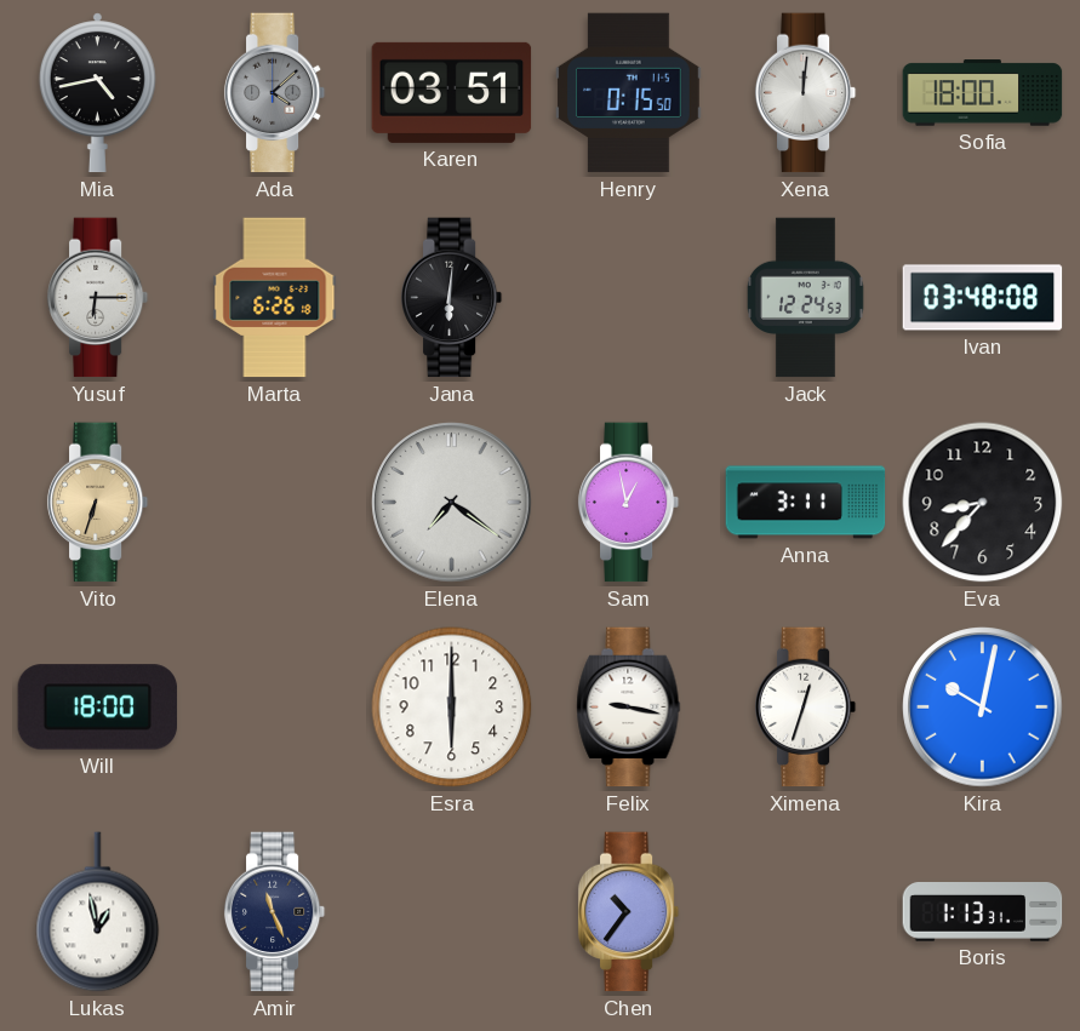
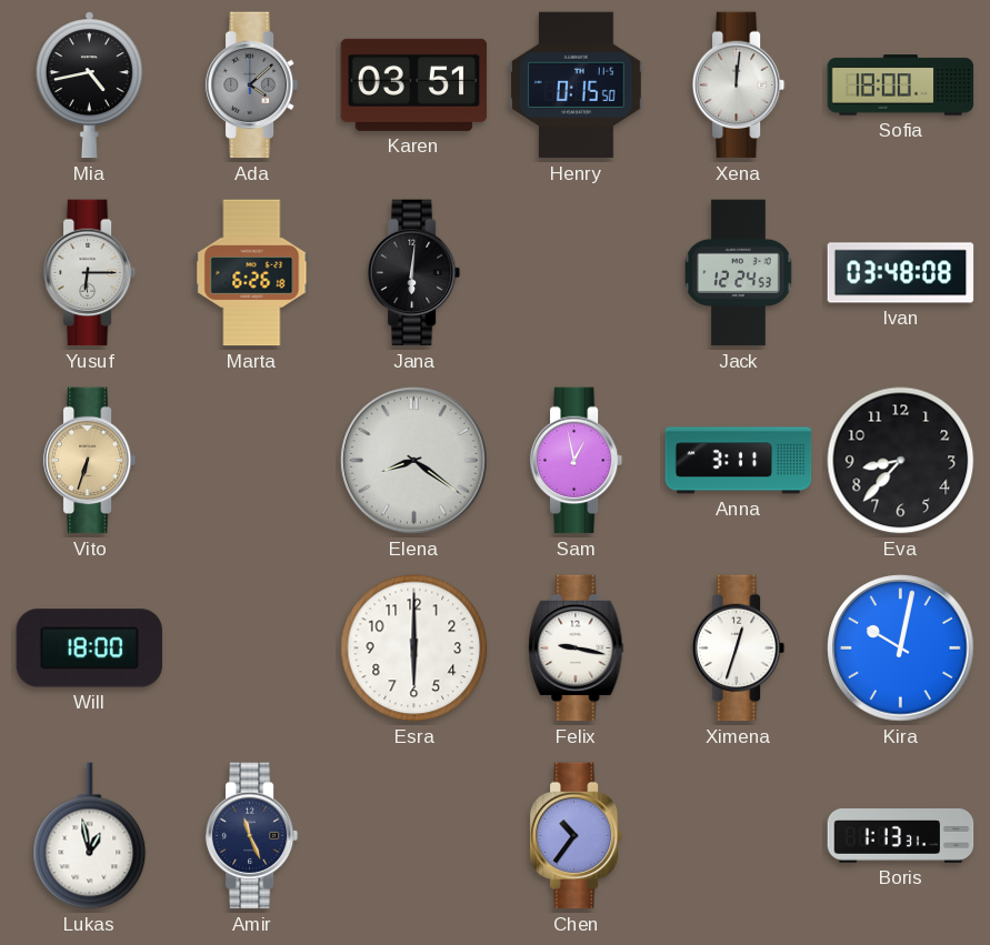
Elena: 7:21 -> 8:21
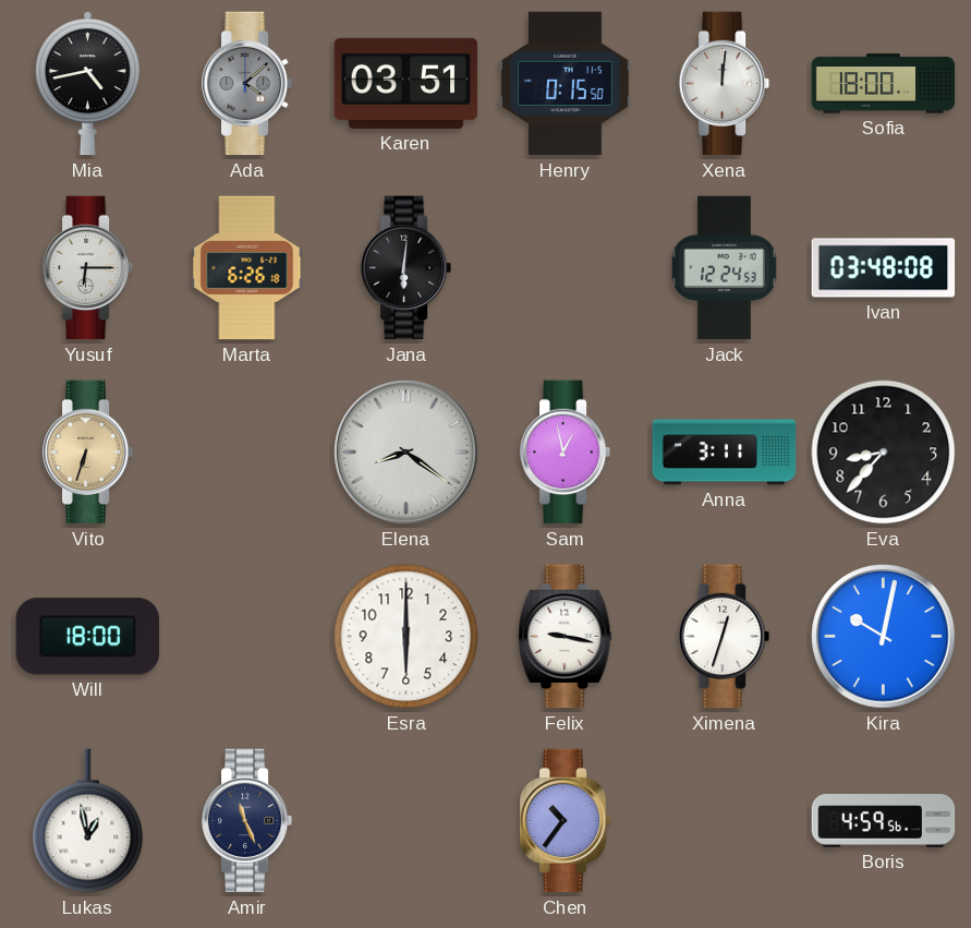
Boris: 1:13 -> 4:59
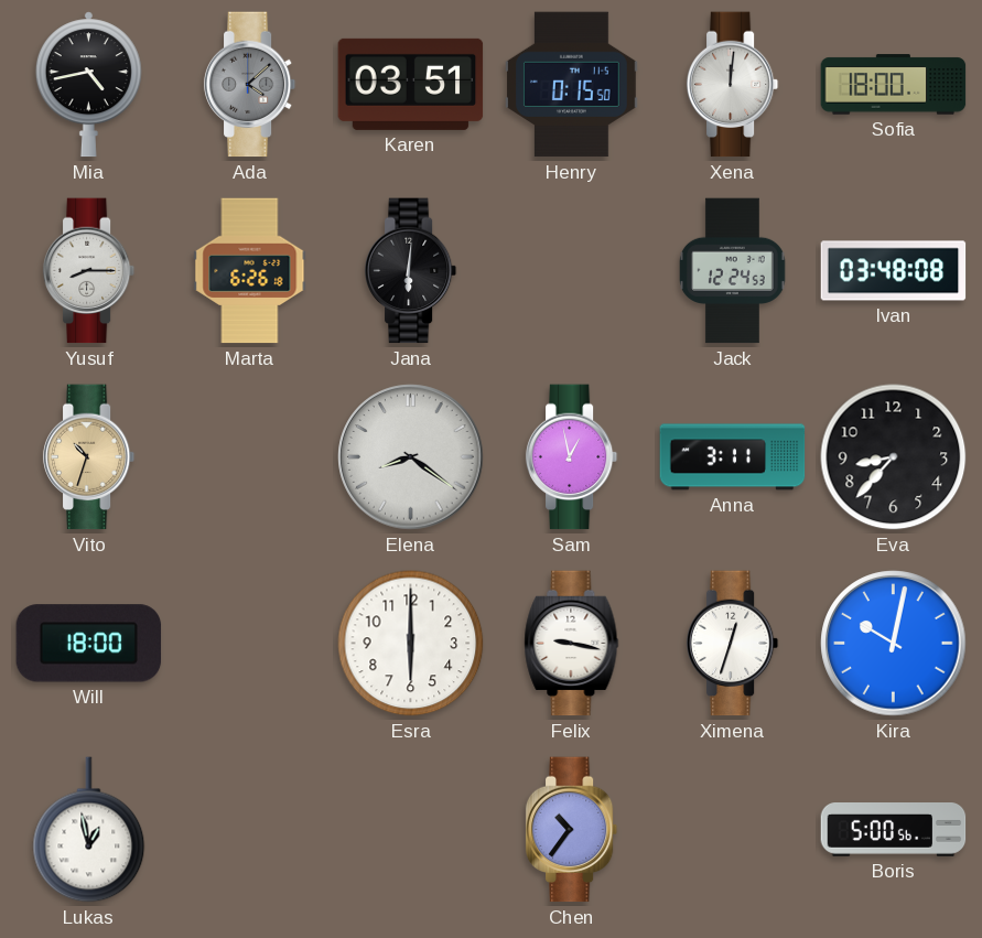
Yusuf: 6:15 -> 8:15
Vito: 6:33 -> 10:33
Amir: 11:26 -> none
Boris: 4:59 -> 5:00
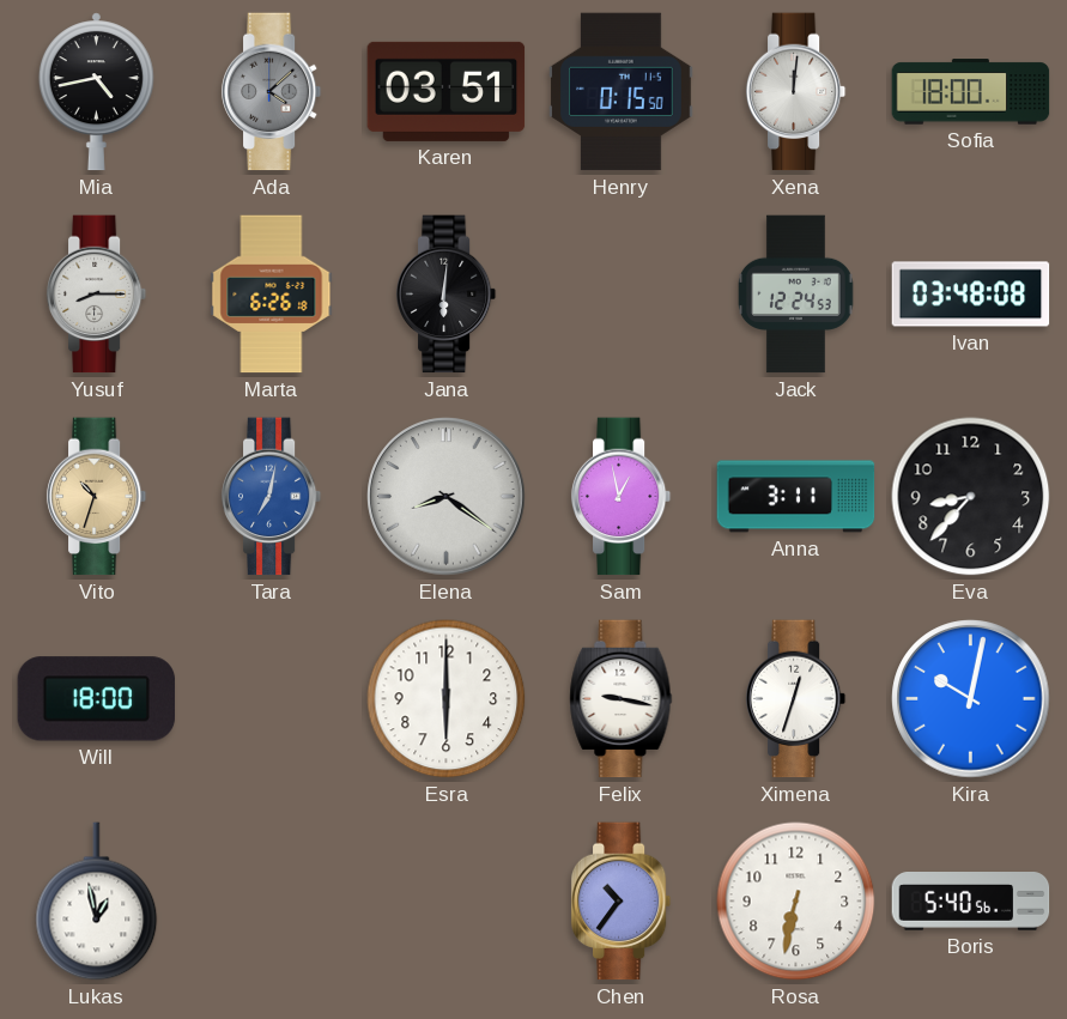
Tara: none -> 7:02
Rosa: none -> 6:32
Boris: 5:00 -> 5:40
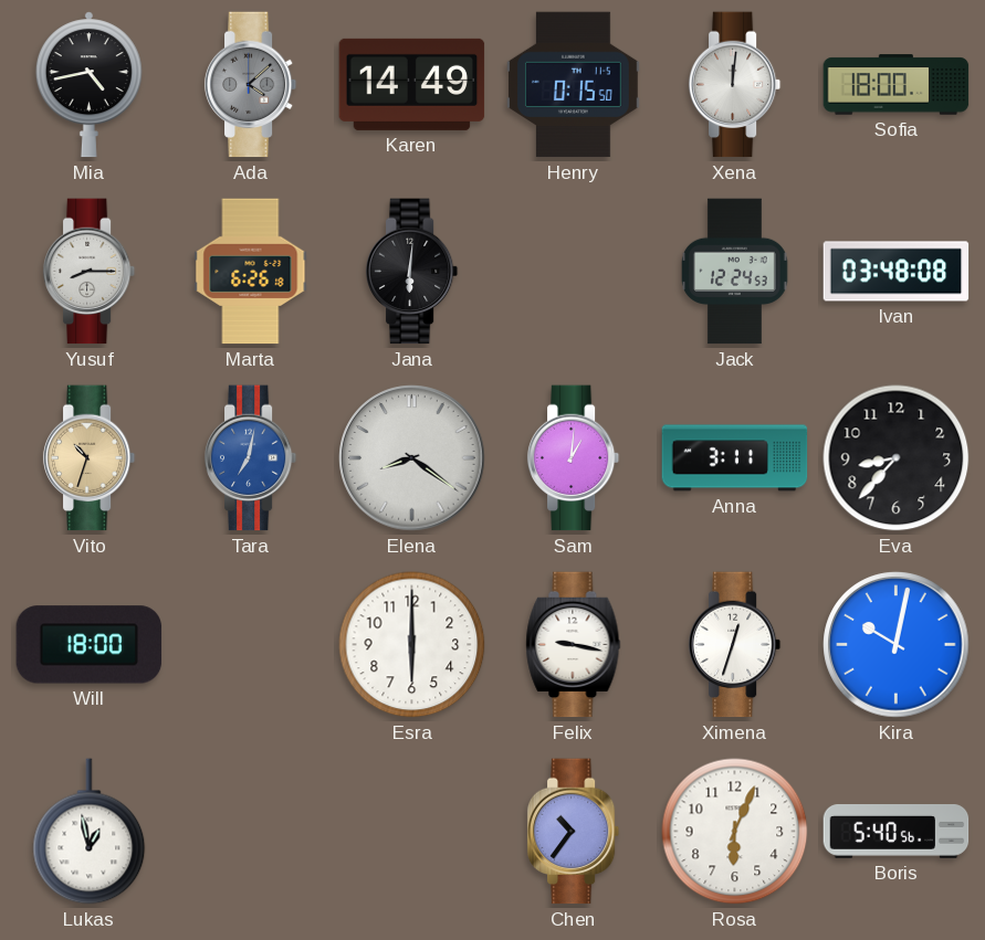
Karen: 03:51 -> 14:49
Sam: 12:58 -> 1:01
Rosa: 6:32 -> 6:04
